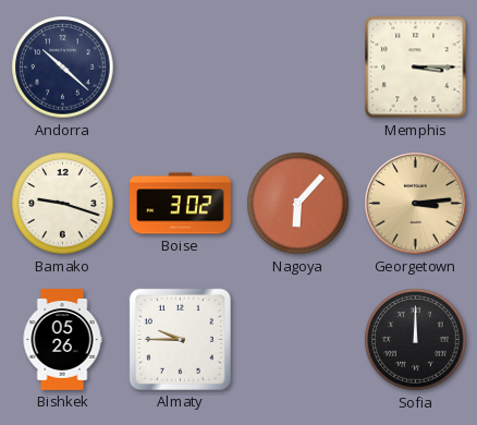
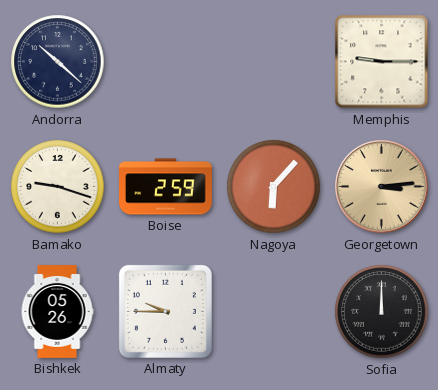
Memphis: 3:15 -> 9:15
Boise: 3:02 -> 2:59
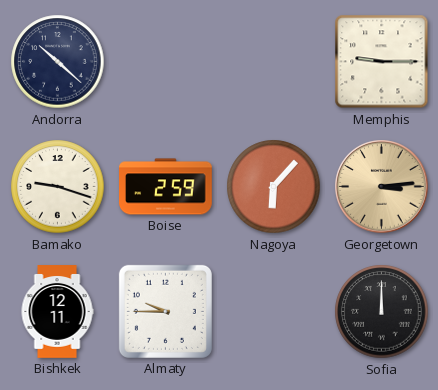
Bishkek: 05:26 -> 12:11
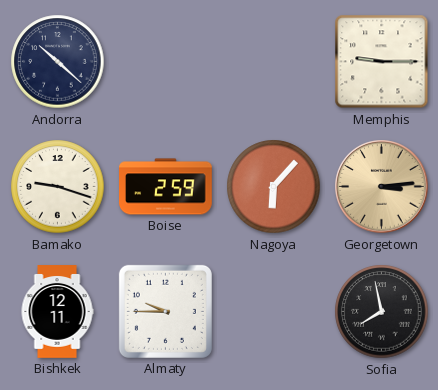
Sofia: 12:00 -> 7:58
